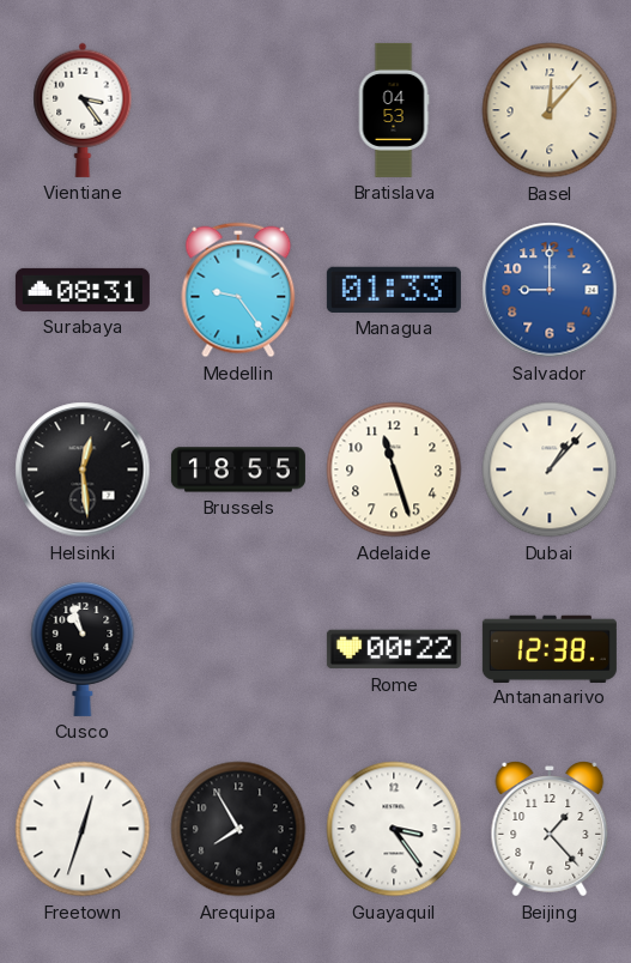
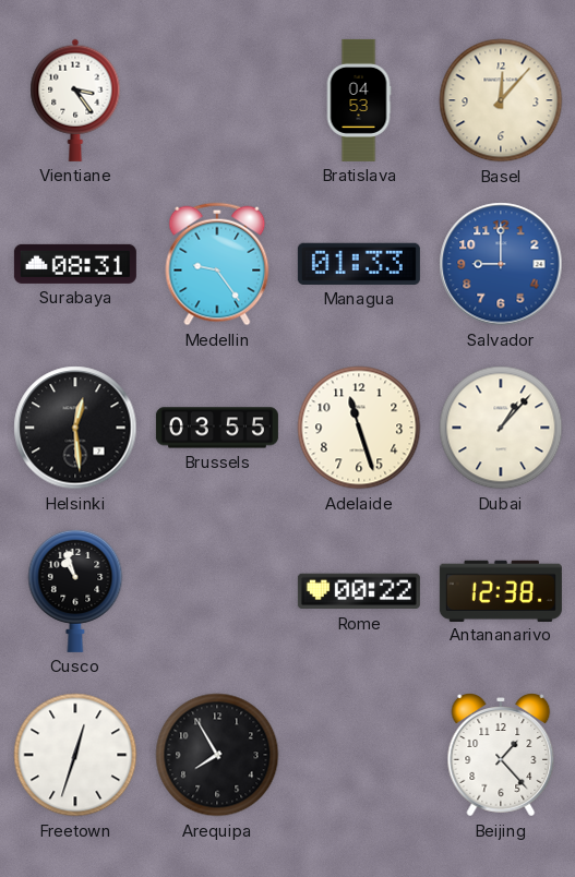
Brussels: 18:55 -> 03:55
Guayaquil: 3:24 -> none
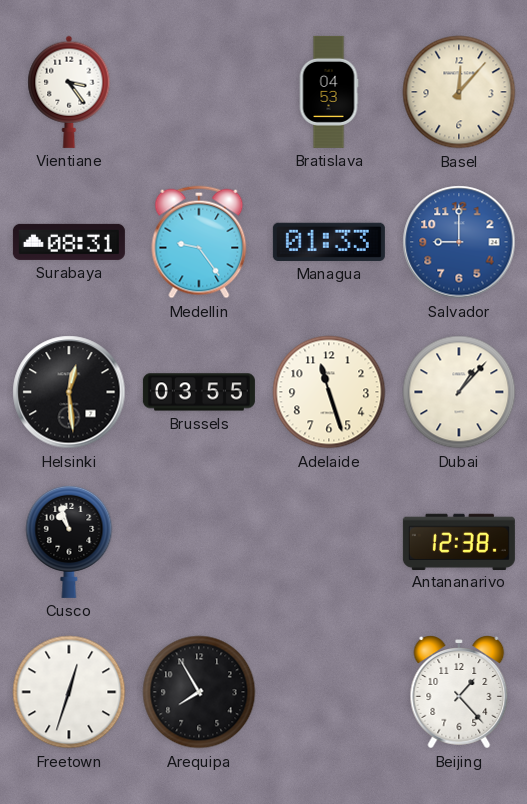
Rome: 00:22 -> none
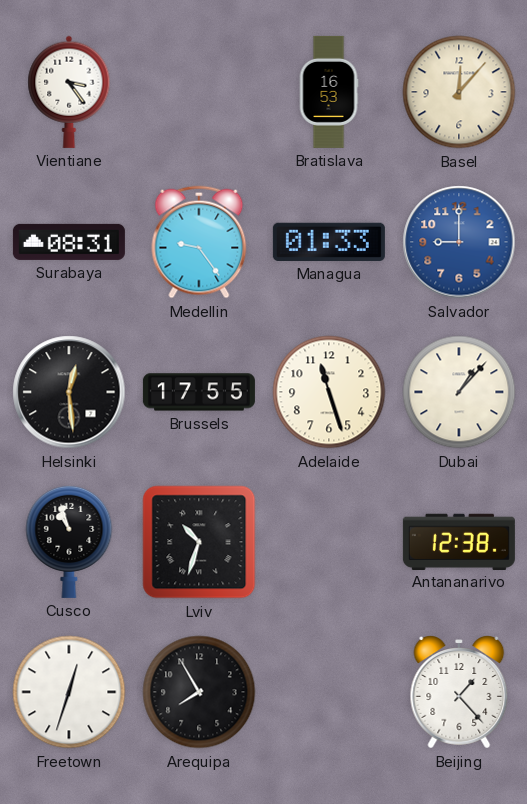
Bratislava: 04:53 -> 16:53
Brussels: 03:55 -> 17:55
Lviv: none -> 10:33
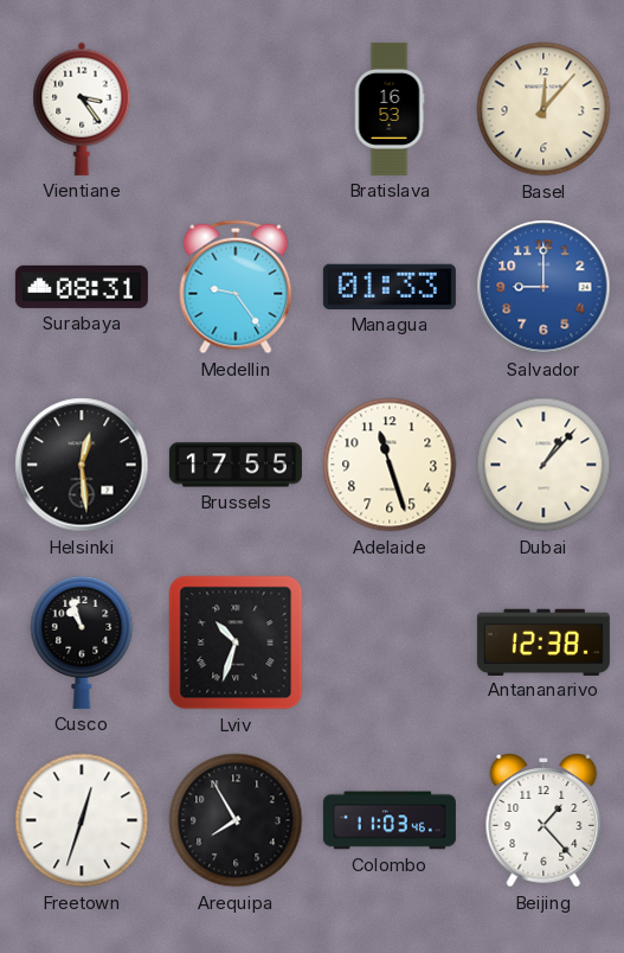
Colombo: none -> 11:03
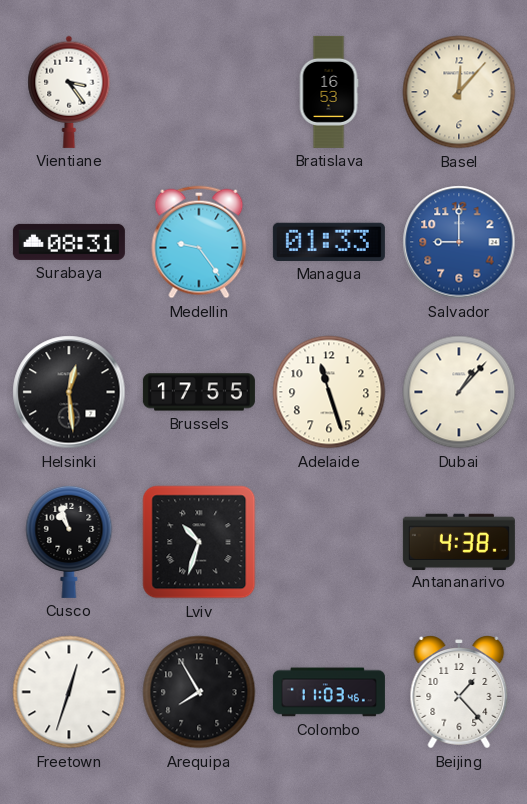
Antananarivo: 12:38 -> 4:38
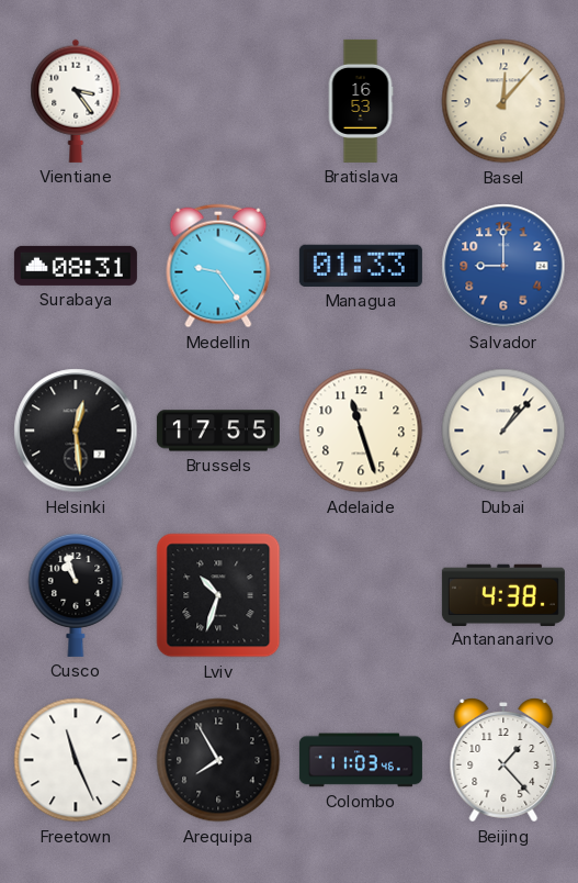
Freetown: 12:33 -> 11:26
